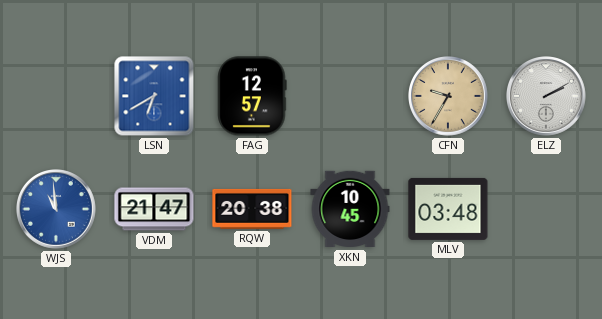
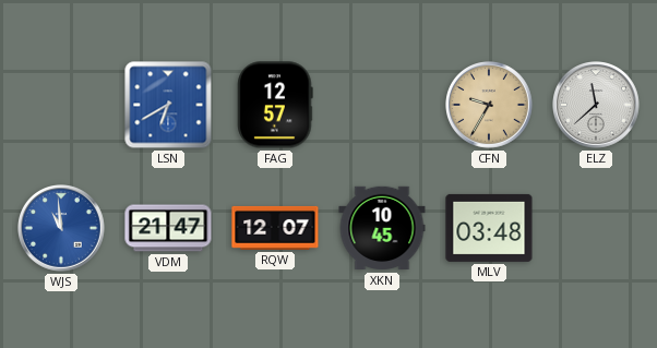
ELZ: 2:10 -> 11:38
RQW: 20:38 -> 12:07
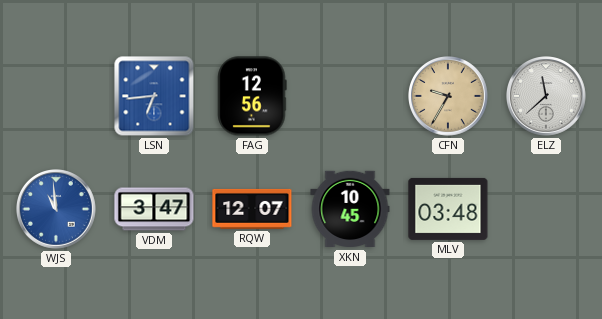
LSN: 6:40 -> 6:44
FAG: 12:57 -> 12:56
VDM: 21:47 -> 3:47
